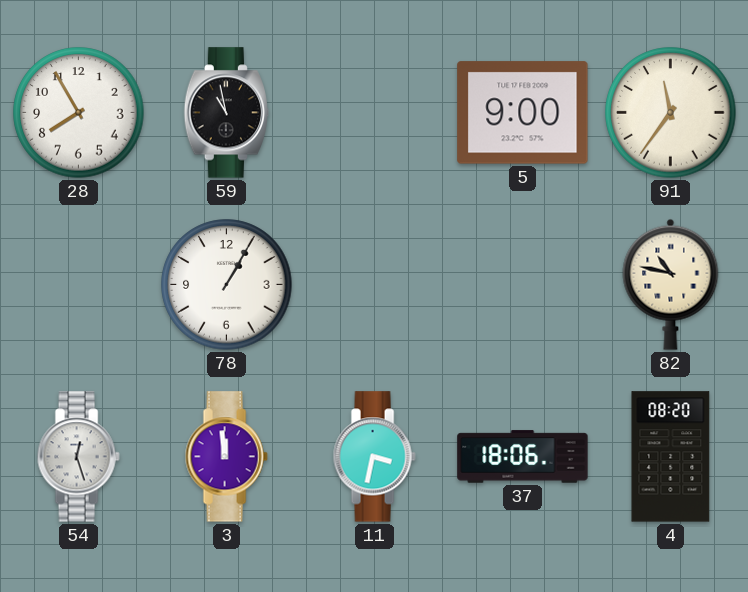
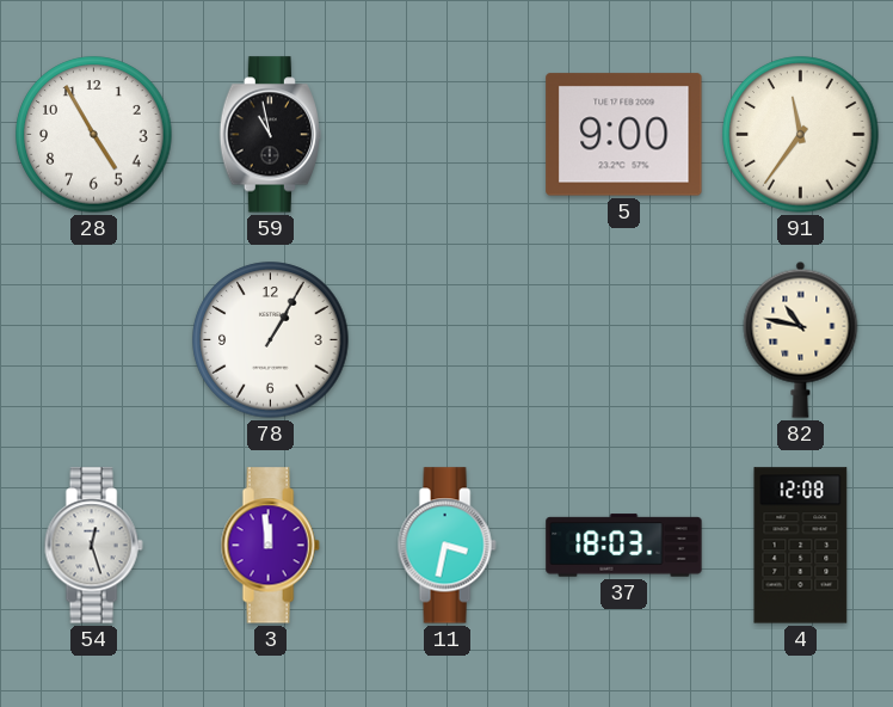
28: 7:55 -> 4:55
37: 18:06 -> 18:03
4: 08:20 -> 12:08
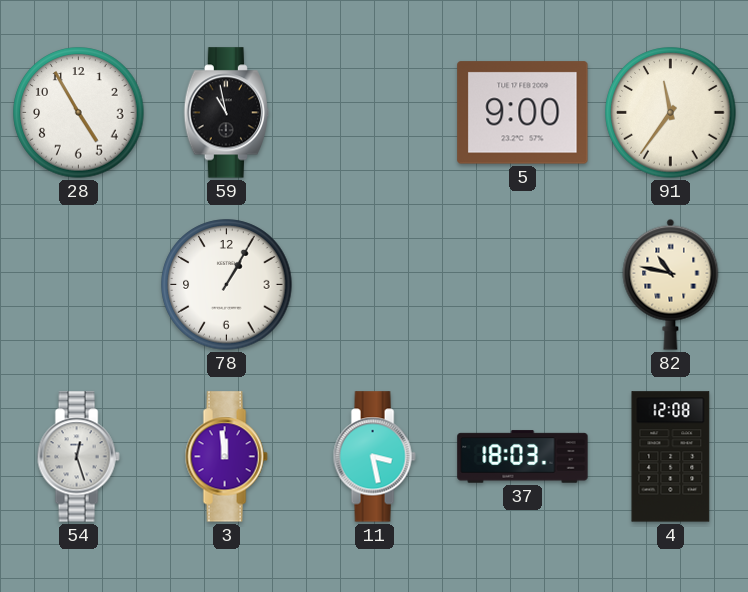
11: 3:32 -> 3:28
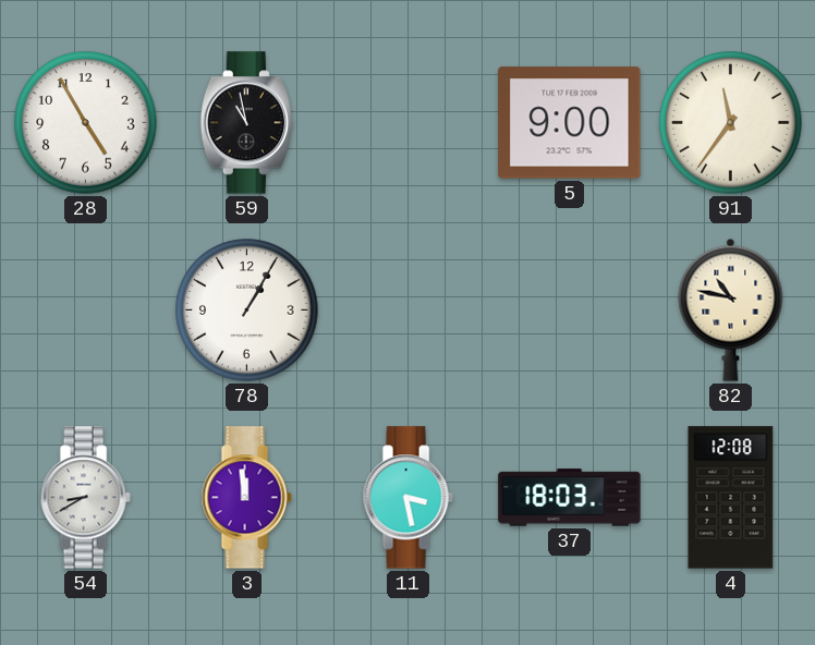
54: 12:27 -> 8:40
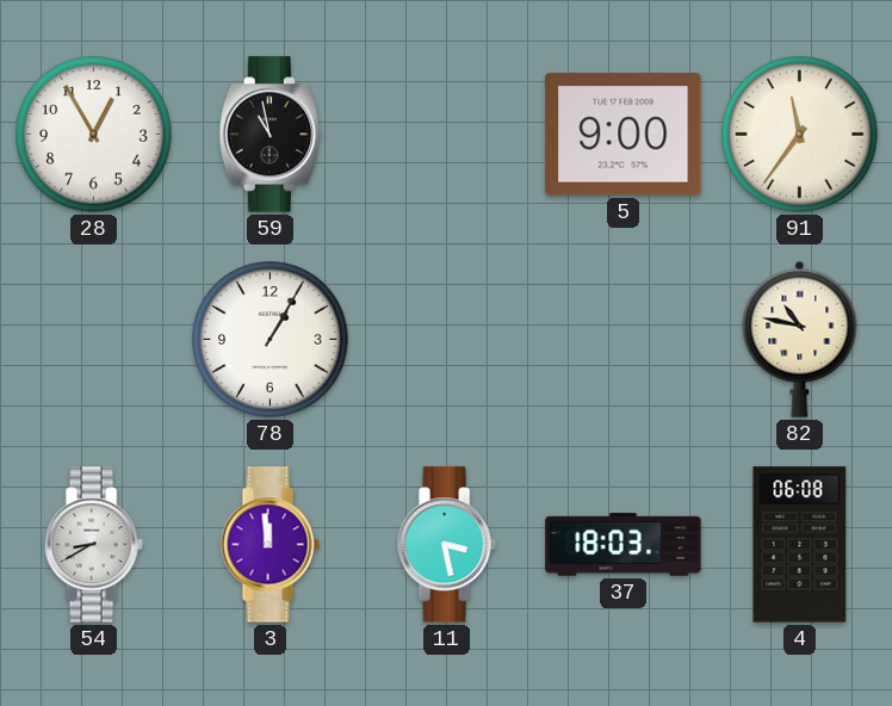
28: 4:55 -> 12:55
4: 12:08 -> 06:08
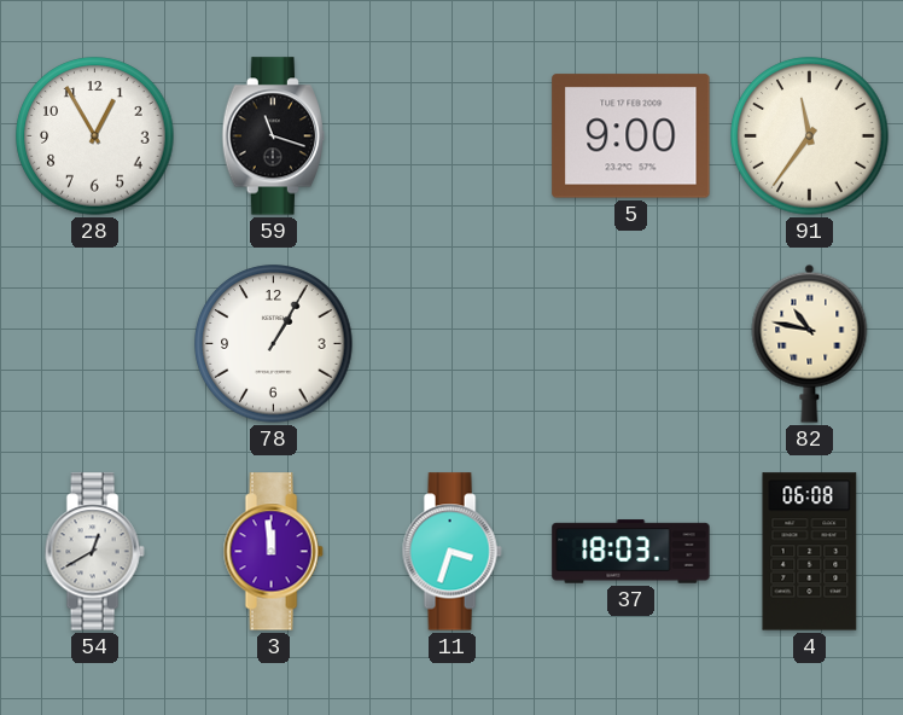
59: 10:58 -> 11:18
54: 8:40 -> 12:40
11: 3:28 -> 3:33
